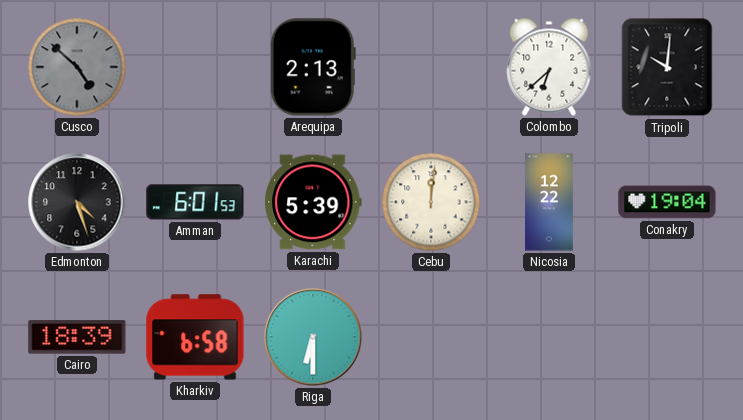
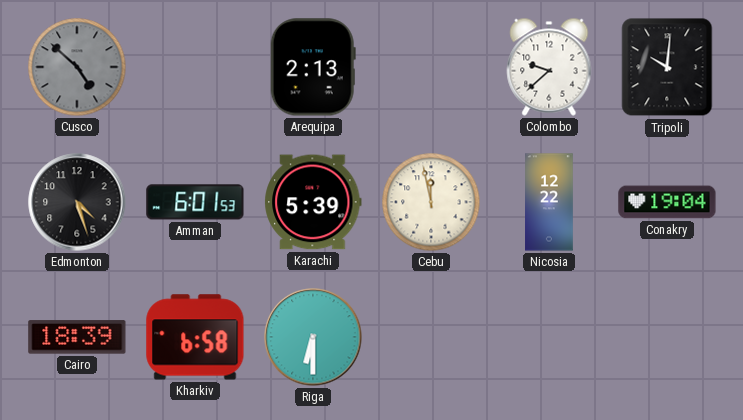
Colombo: 6:38 -> 9:38
Cebu: 12:01 -> 11:58
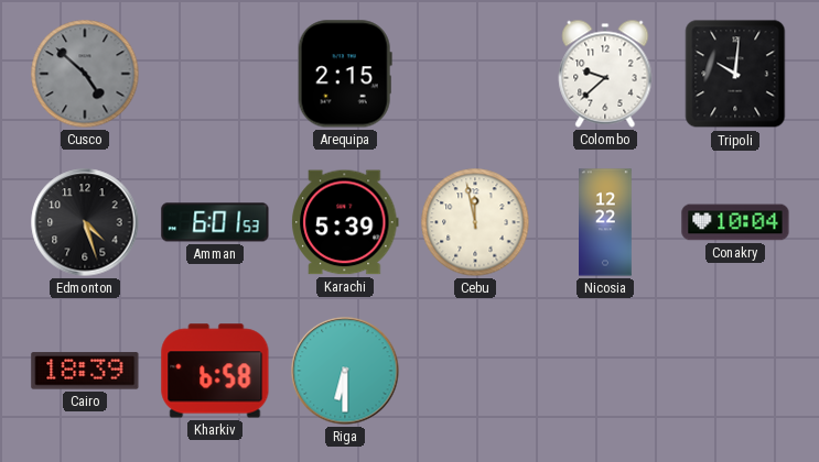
Arequipa: 2:13 -> 2:15
Conakry: 19:04 -> 10:04
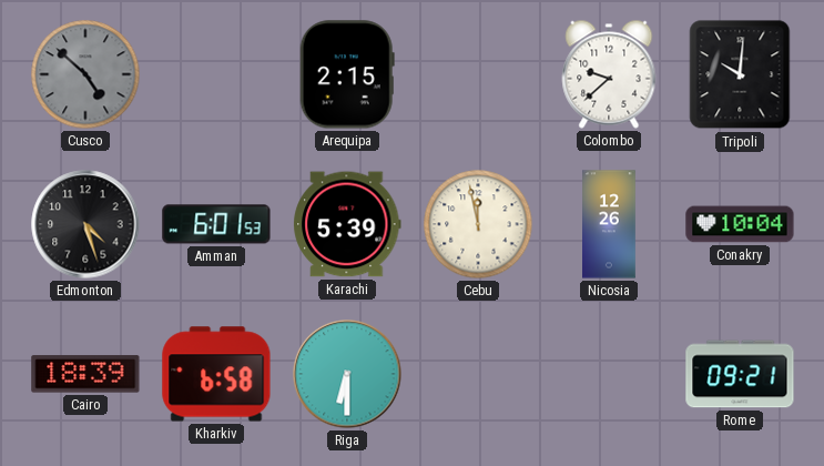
Nicosia: 12:22 -> 12:26
Rome: none -> 09:21
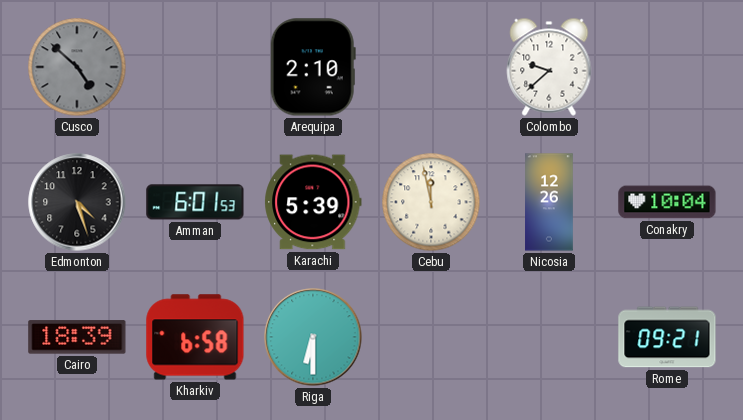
Arequipa: 2:15 -> 2:10
Tripoli: 10:01 -> none
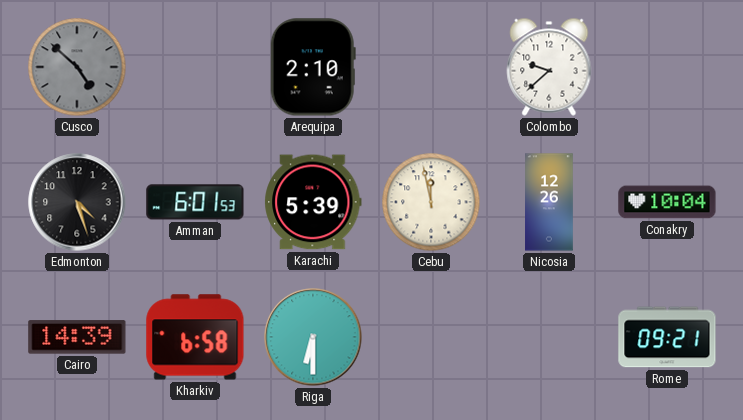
Cairo: 18:39 -> 14:39
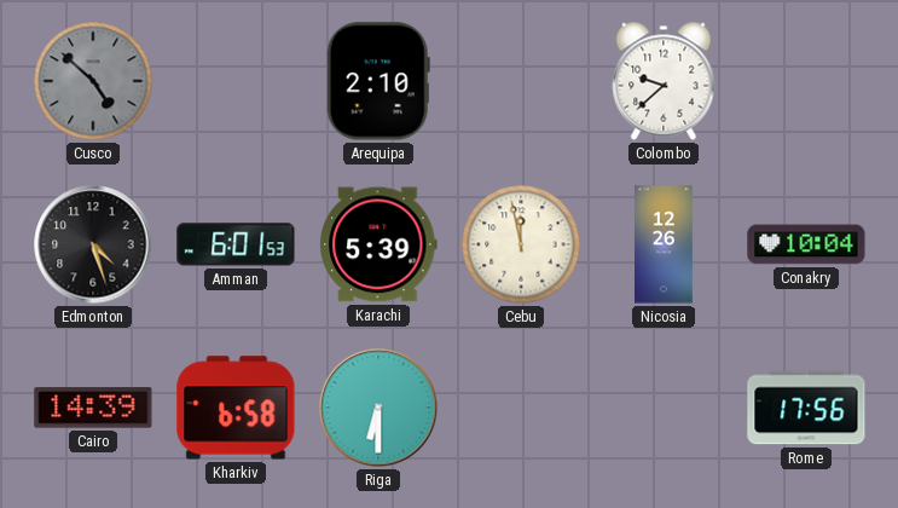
Rome: 09:21 -> 17:56
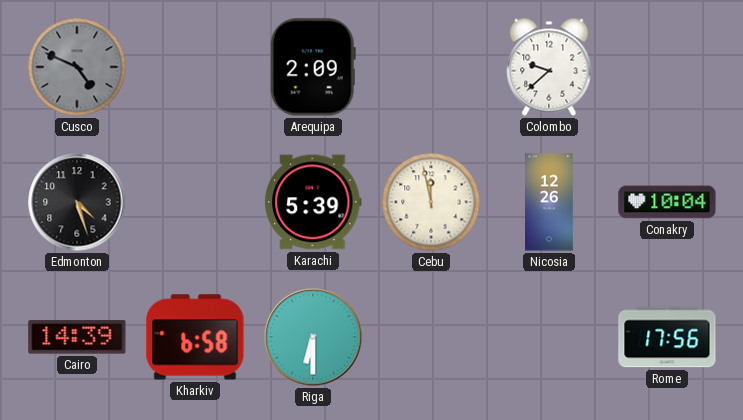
Cusco: 4:52 -> 4:49
Arequipa: 2:10 -> 2:09
Amman: 6:01 -> none
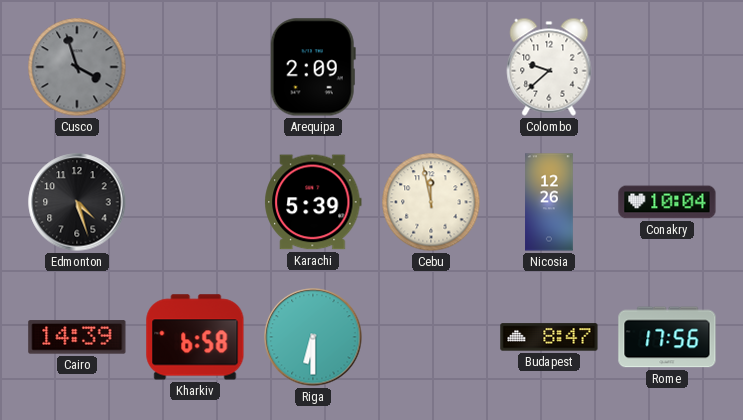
Cusco: 4:49 -> 3:57
Budapest: none -> 8:47
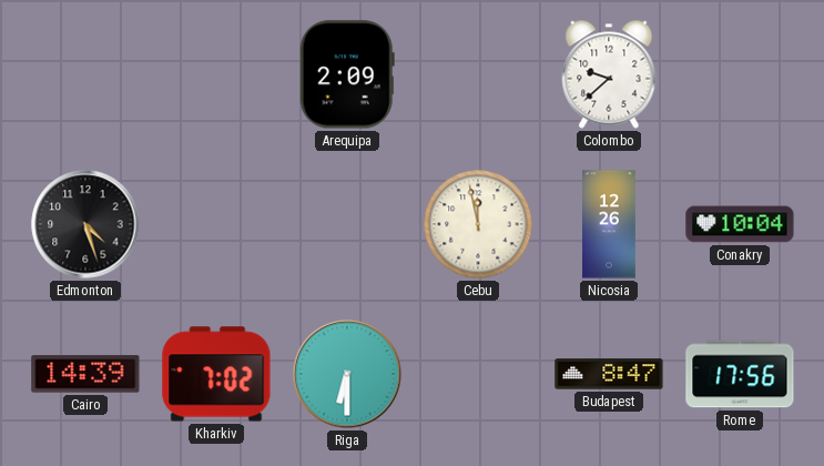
Cusco: 3:57 -> none
Karachi: 5:39 -> none
Kharkiv: 6:58 -> 7:02
